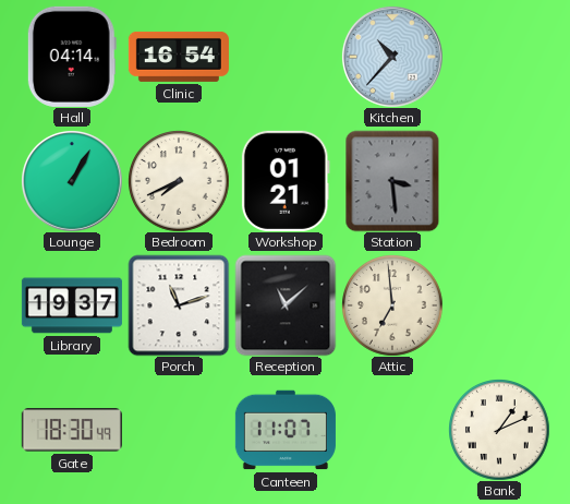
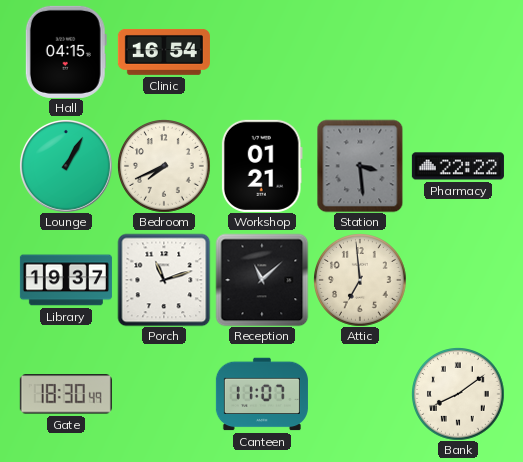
Hall: 04:14 -> 04:15
Kitchen: 10:37 -> none
Pharmacy: none -> 22:22
Bank: 1:11 -> 8:09
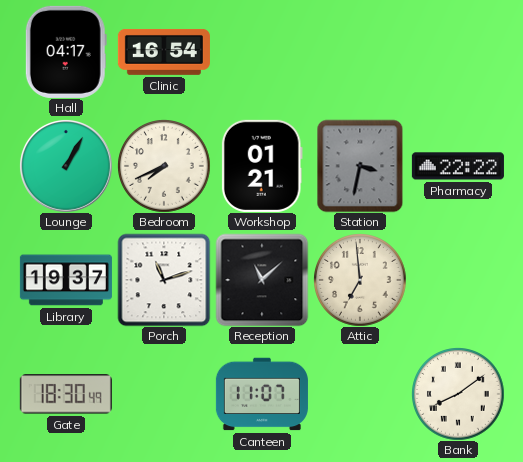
Hall: 04:15 -> 04:17
Station: 3:29 -> 3:32
